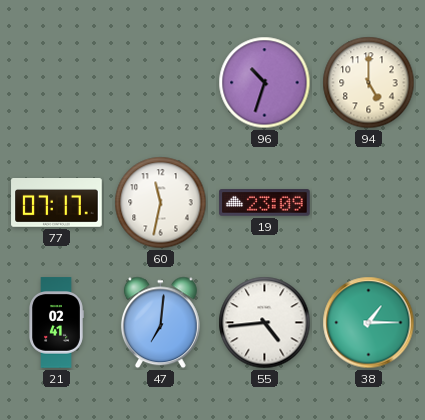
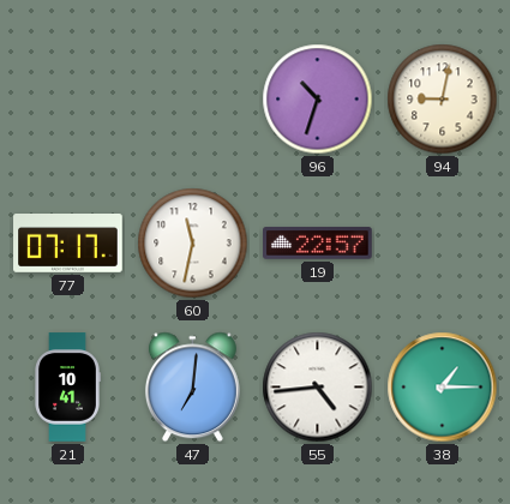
94: 5:00 -> 9:02
19: 23:09 -> 22:57
21: 02:41 -> 10:41
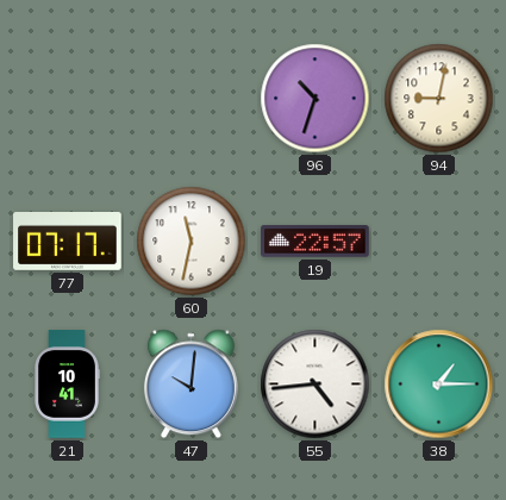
47: 7:01 -> 10:01
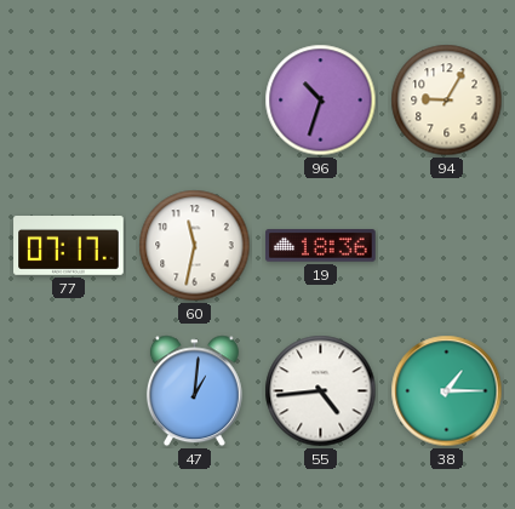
94: 9:02 -> 9:05
19: 22:57 -> 18:36
21: 10:41 -> none
47: 10:01 -> 1:01
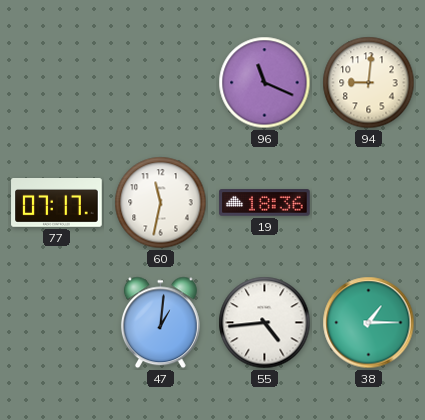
96: 10:33 -> 11:19
94: 9:05 -> 9:01
